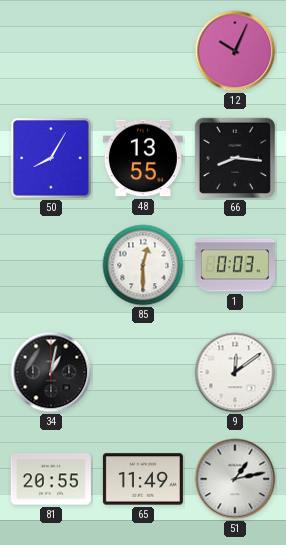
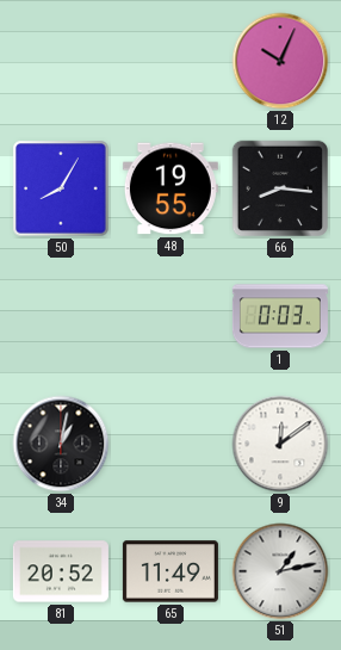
48: 13:55 -> 19:55
85: 12:30 -> none
81: 20:55 -> 20:52
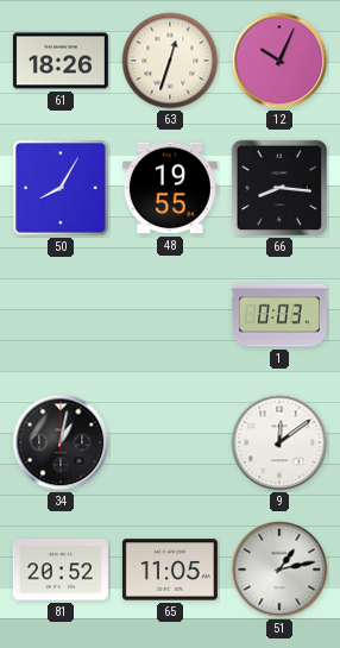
61: none -> 18:26
63: none -> 12:33
65: 11:49 -> 11:05
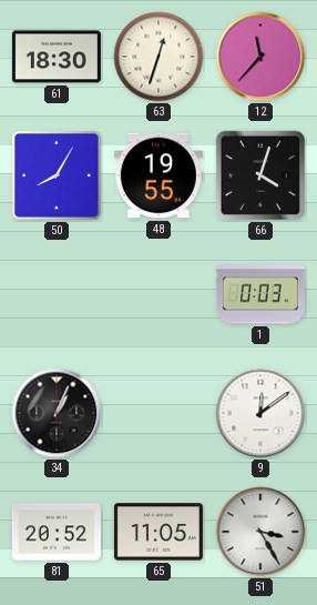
61: 18:26 -> 18:30
12: 10:04 -> 11:37
66: 8:16 -> 4:03
34: 1:02 -> 1:04
51: 1:13 -> 3:25
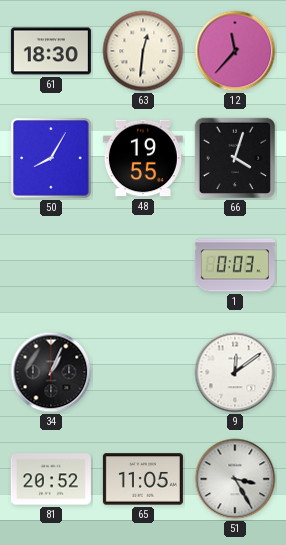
63: 12:33 -> 12:31
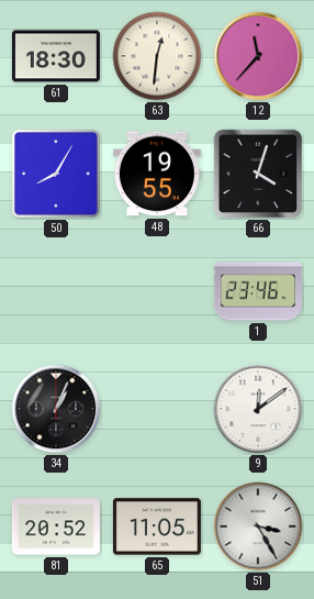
1: 0:03 -> 23:46
